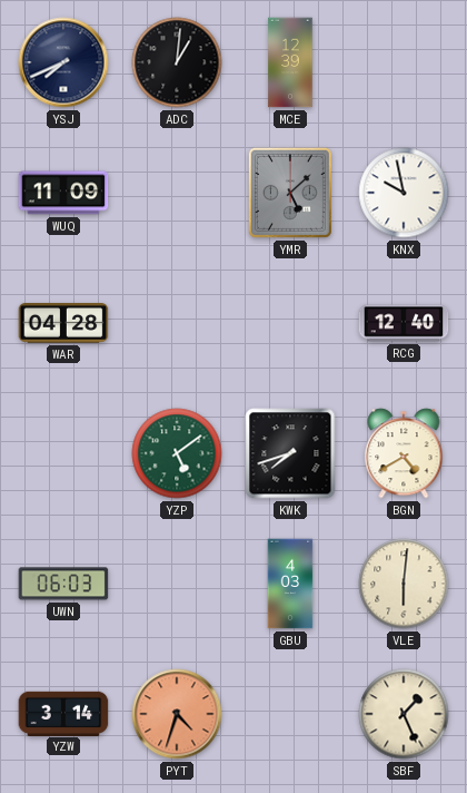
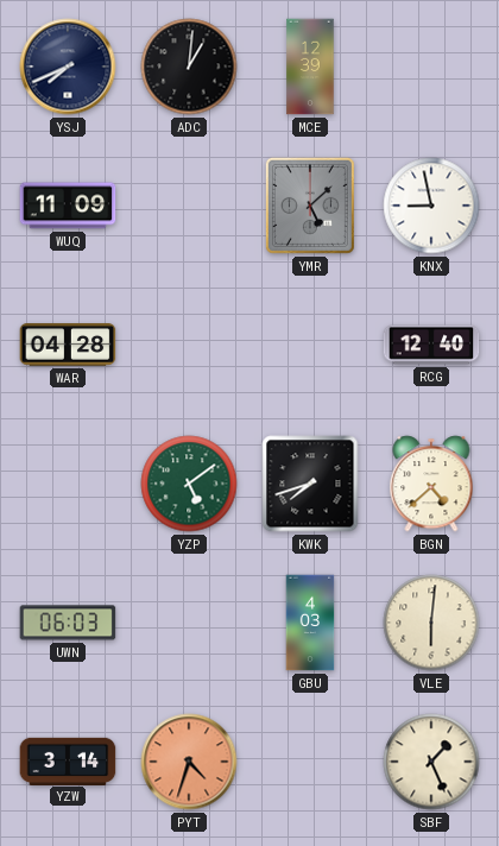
KNX: 9:58 -> 8:58
BGN: 4:40 -> 4:38
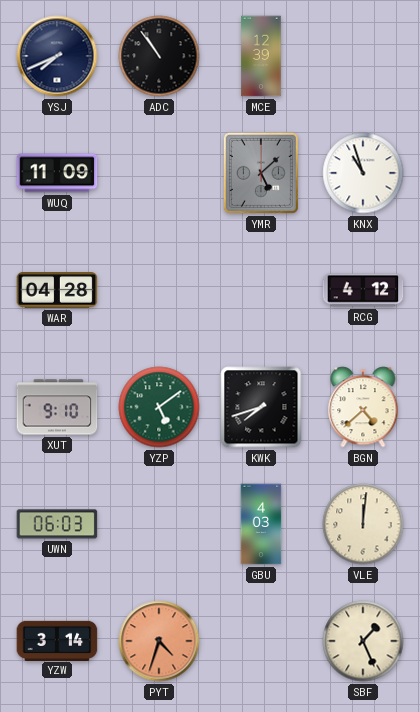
ADC: 1:01 -> 10:54
KNX: 8:58 -> 10:57
RCG: 12:40 -> 4:12
XUT: none -> 9:10
VLE: 6:01 -> 12:01
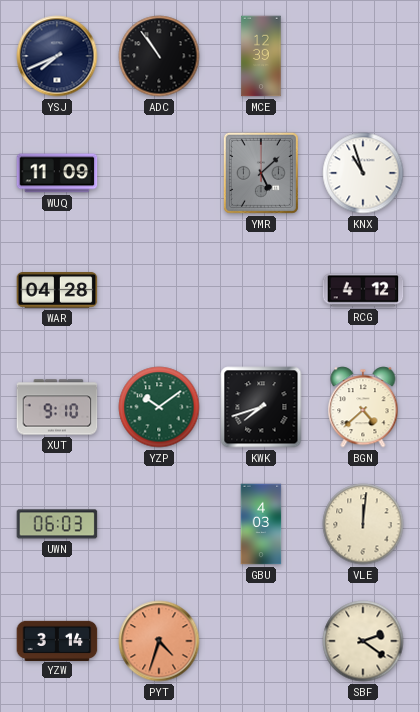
YZP: 5:09 -> 10:09
SBF: 1:26 -> 2:21
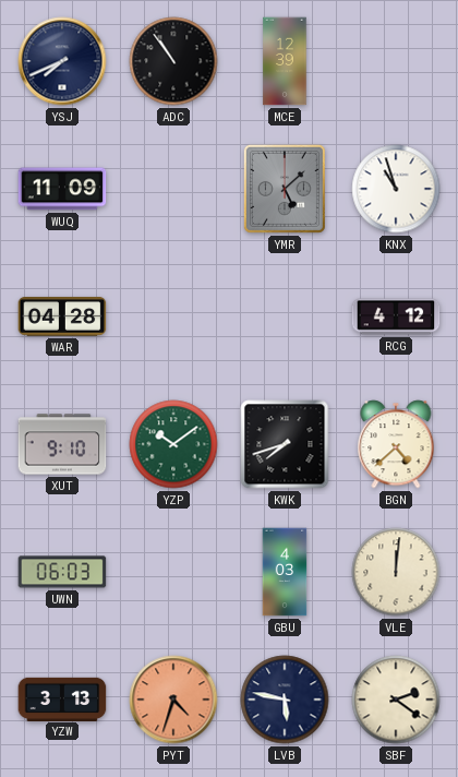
YZW: 3:14 -> 3:13
LVB: none -> 5:47
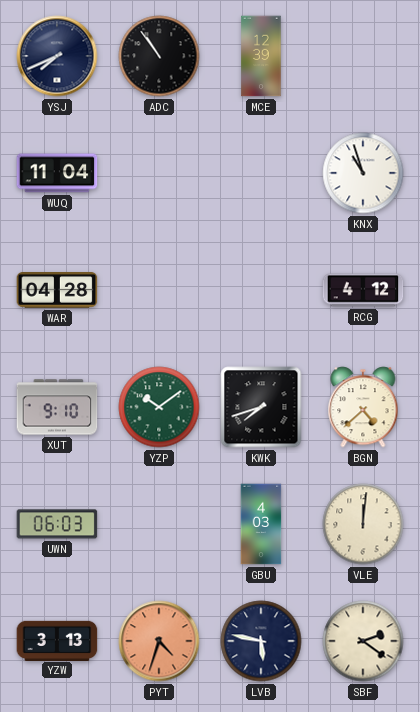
WUQ: 11:09 -> 11:04
YMR: 5:08 -> none
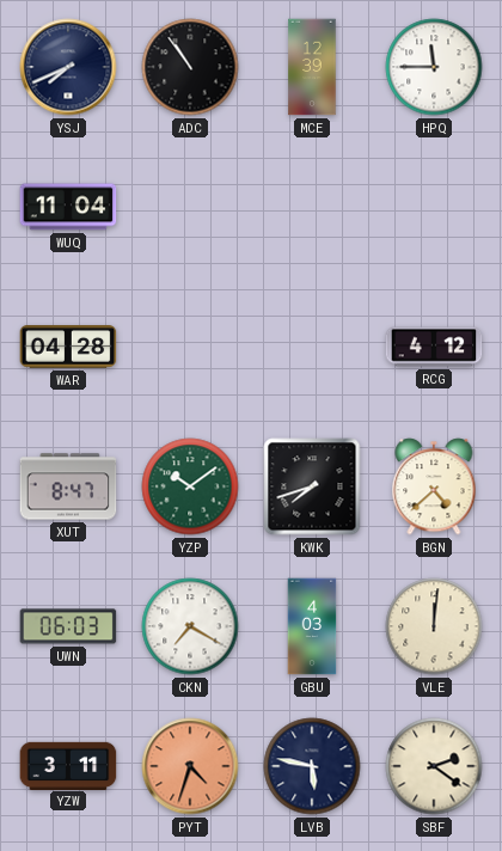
HPQ: none -> 11:45
KNX: 10:57 -> none
XUT: 9:10 -> 8:47
CKN: none -> 7:20
YZW: 3:13 -> 3:11
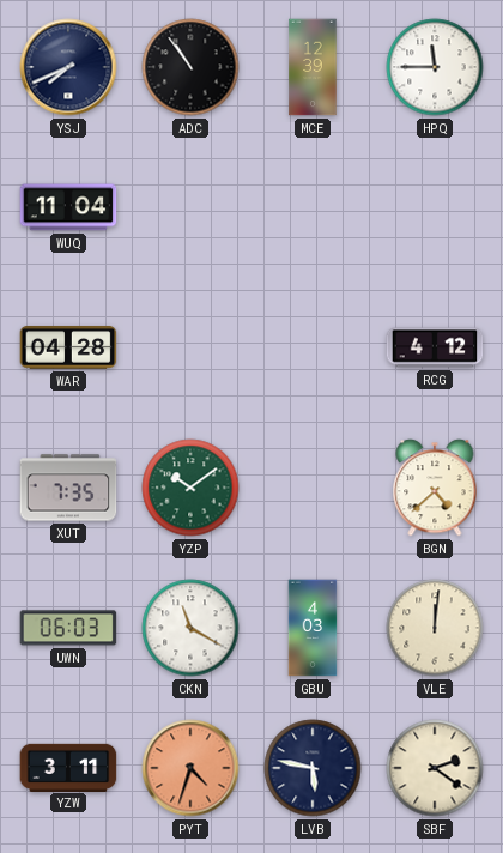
XUT: 8:47 -> 7:35
KWK: 7:42 -> none
CKN: 7:20 -> 11:20
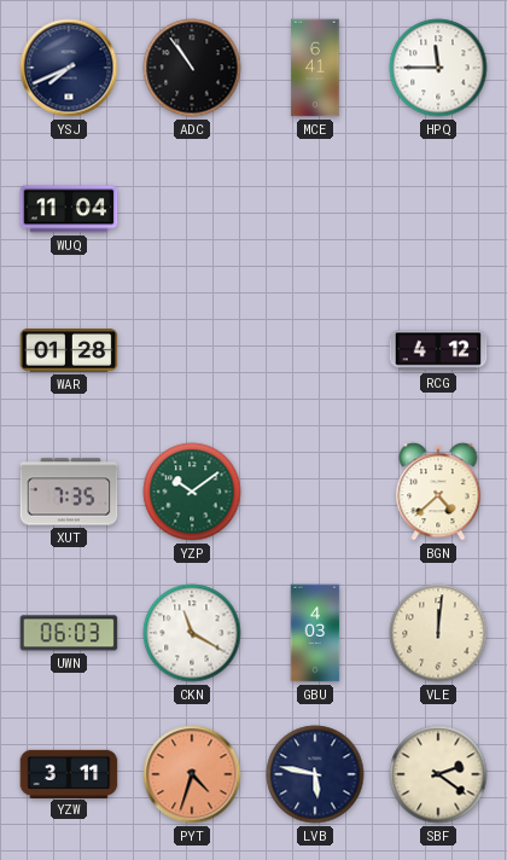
MCE: 12:39 -> 6:41
WAR: 04:28 -> 01:28
